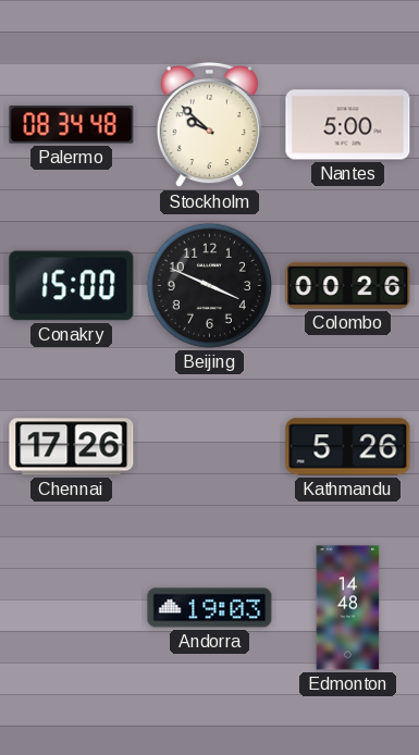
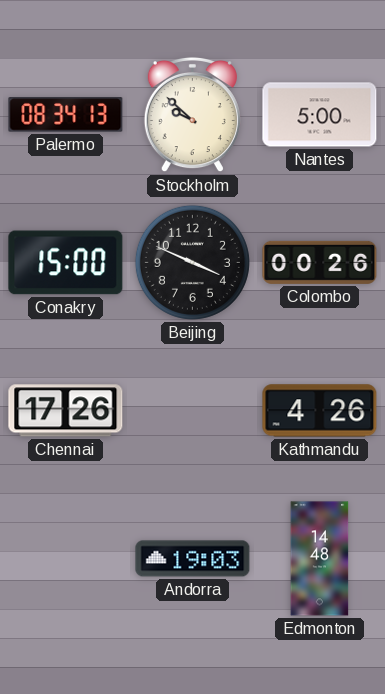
Palermo: 08:34:48 -> 08:34:13
Kathmandu: 5:26 -> 4:26
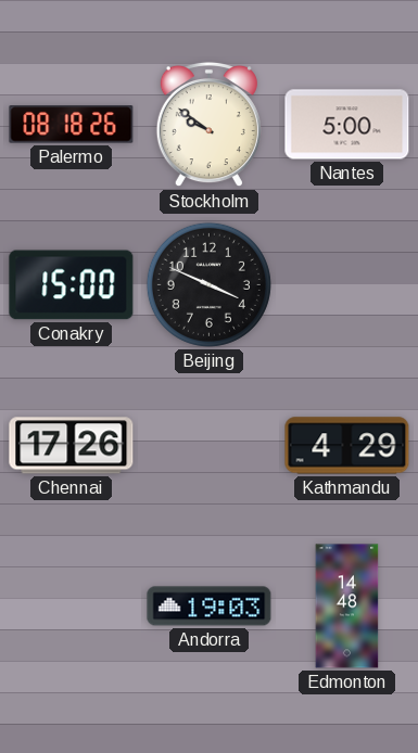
Palermo: 08:34 -> 08:18
Stockholm: 9:52 -> 9:51
Colombo: 00:26 -> none
Kathmandu: 4:26 -> 4:29
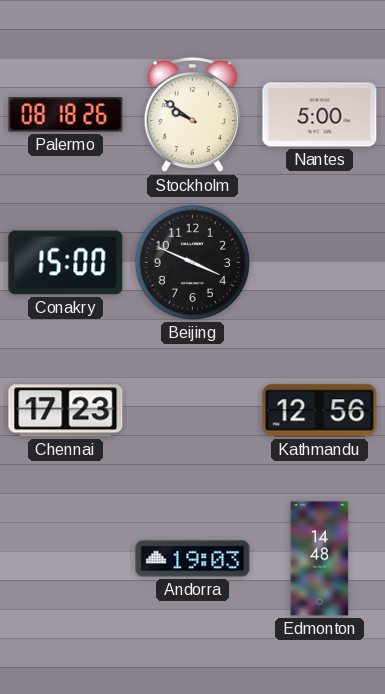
Chennai: 17:26 -> 17:23
Kathmandu: 4:29 -> 12:56
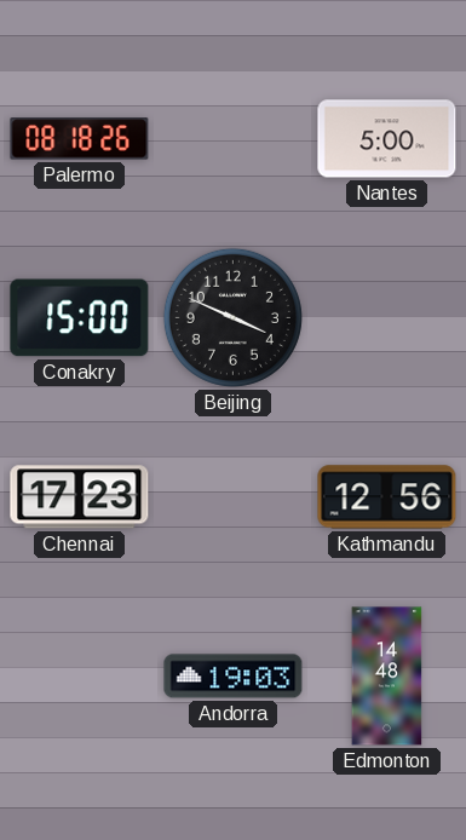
Stockholm: 9:51 -> none
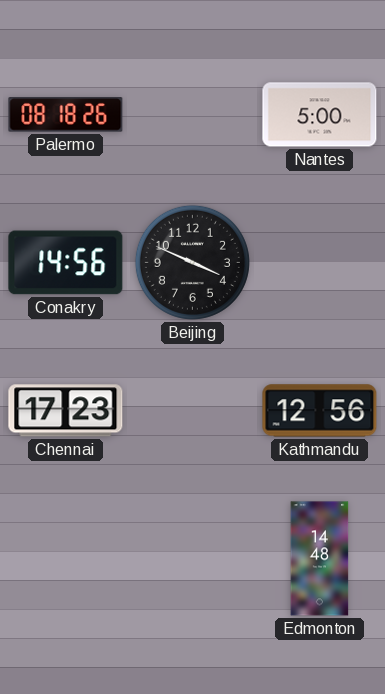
Conakry: 15:00 -> 14:56
Andorra: 19:03 -> none
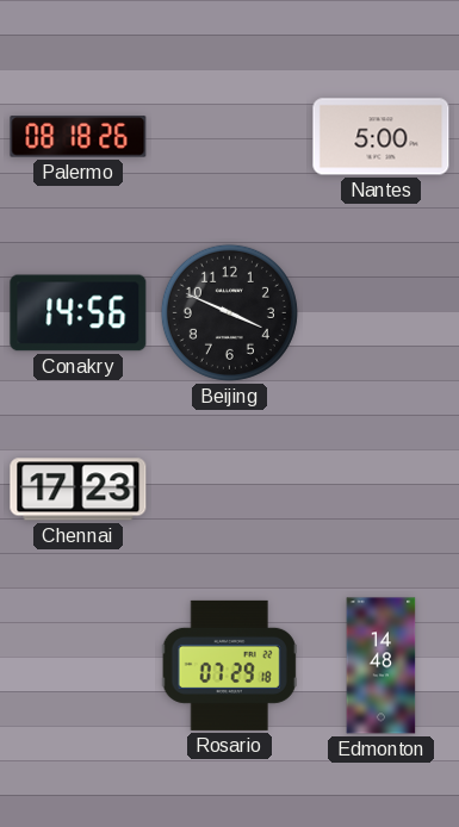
Kathmandu: 12:56 -> none
Rosario: none -> 07:29
